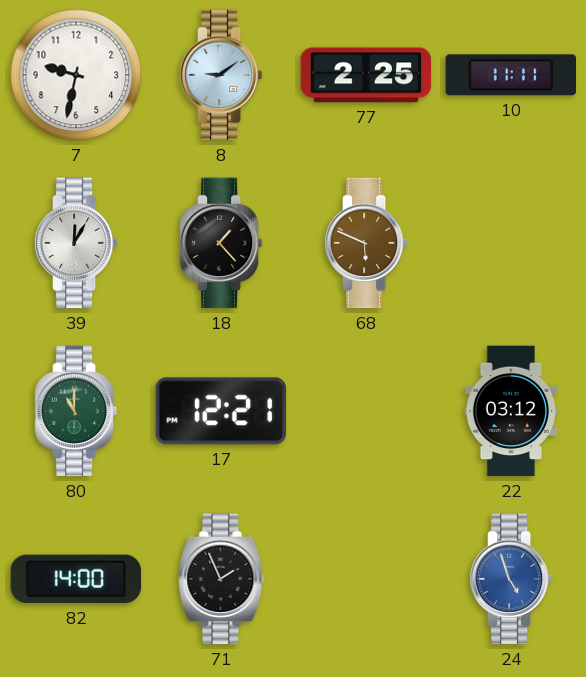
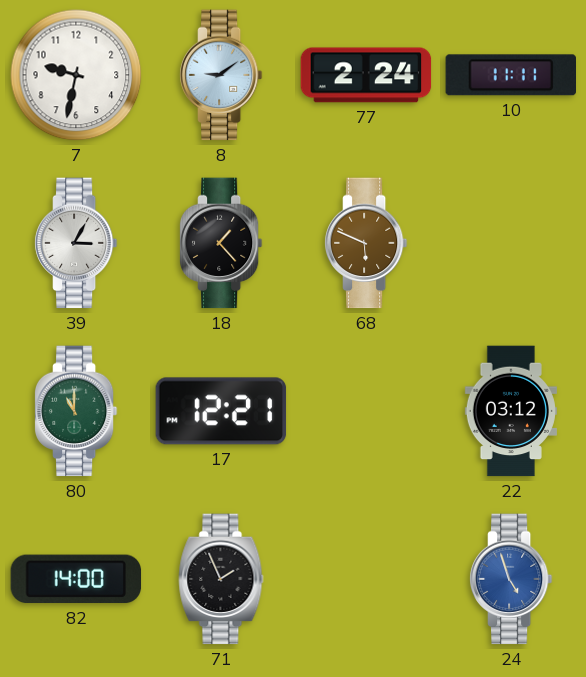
77: 2:25 -> 2:24
39: 12:05 -> 3:05
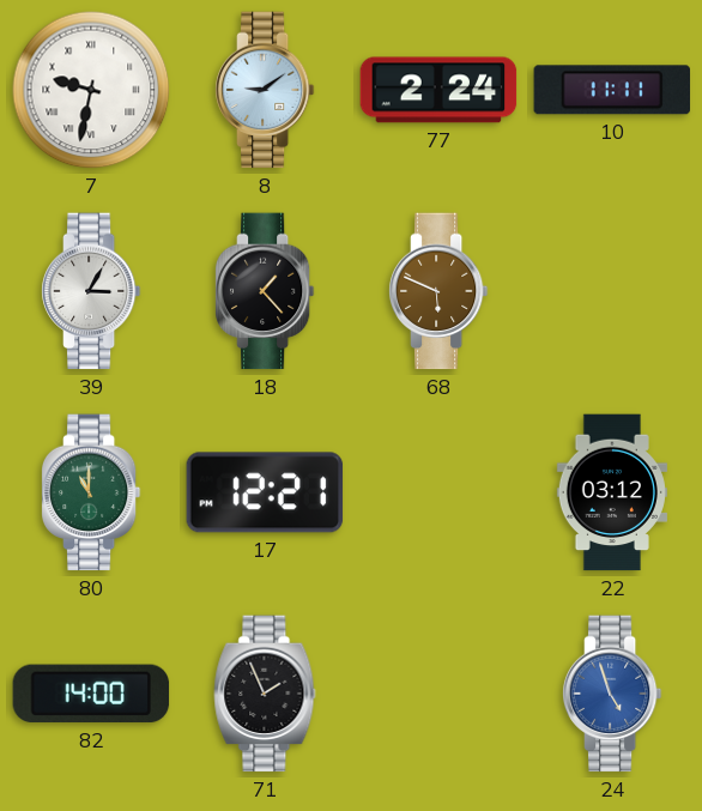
7 numerals: Arabic -> Roman
